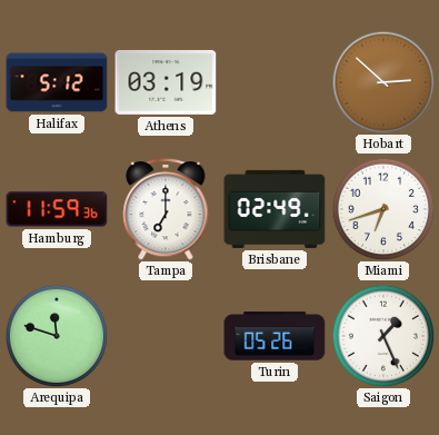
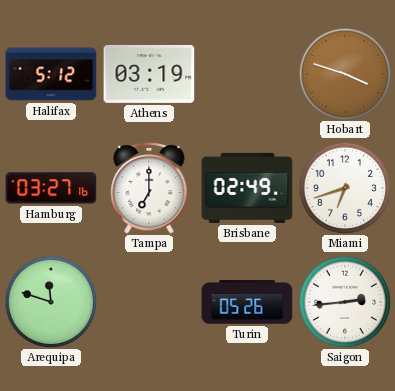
Hobart: 2:52 -> 3:48
Hamburg: 11:59 -> 03:27
Saigon: 1:26 -> 2:44
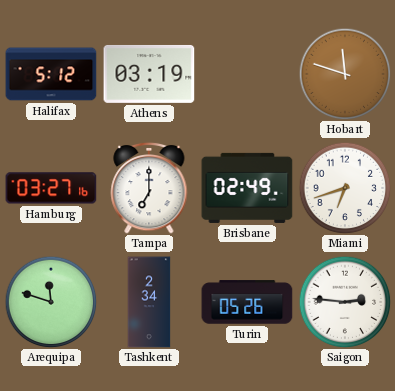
Hobart: 3:48 -> 11:48
Tashkent: none -> 2:34
Saigon: 2:44 -> 2:46
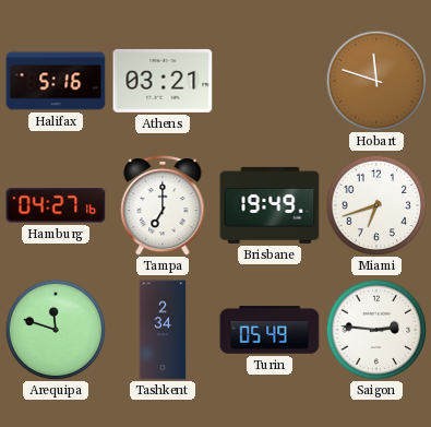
Halifax: 5:12 -> 5:16
Athens: 03:19 -> 03:21
Hamburg: 03:27 -> 04:27
Brisbane: 02:49 -> 19:49
Turin: 05:26 -> 05:49
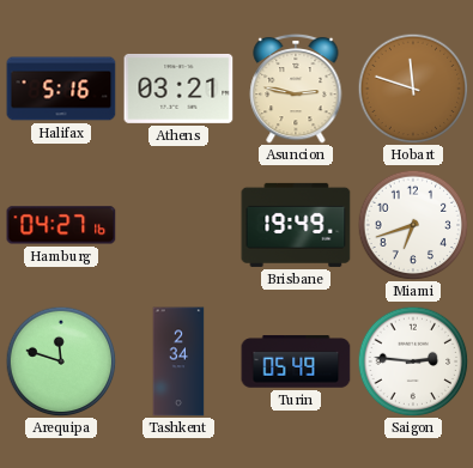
Asuncion: none -> 2:47
Tampa: 7:00 -> none
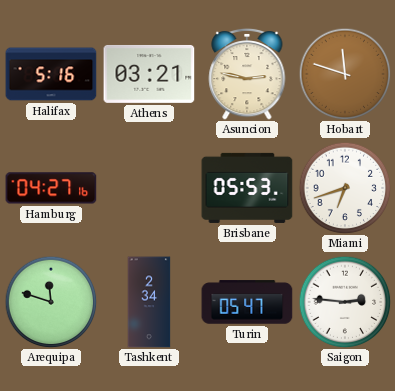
Brisbane: 19:49 -> 05:53
Turin: 05:49 -> 05:47
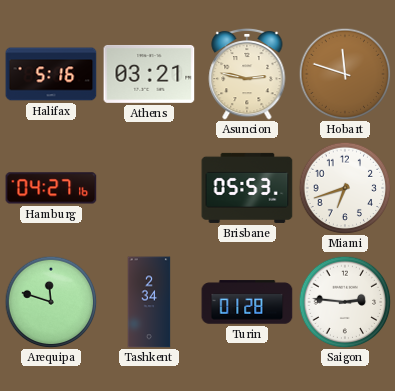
Turin: 05:47 -> 01:28
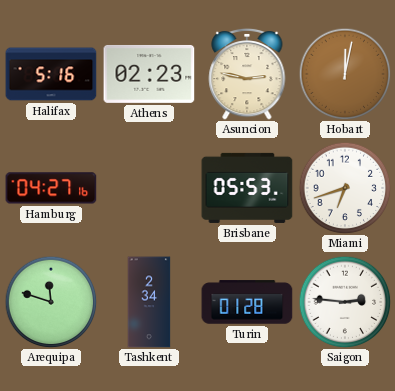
Athens: 03:21 -> 02:23
Hobart: 11:48 -> 12:02
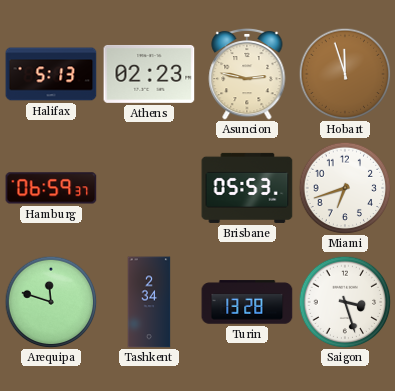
Halifax: 5:16 -> 5:13
Hobart: 12:02 -> 11:57
Hamburg: 04:27 -> 06:59
Turin: 01:28 -> 13:28
Saigon: 2:46 -> 3:27
